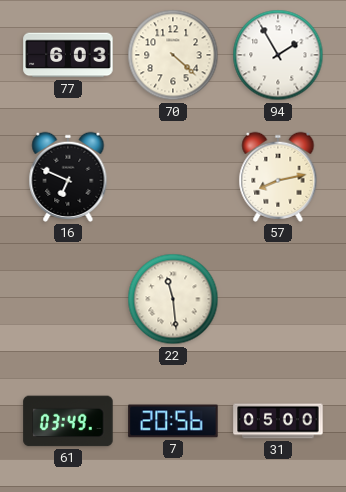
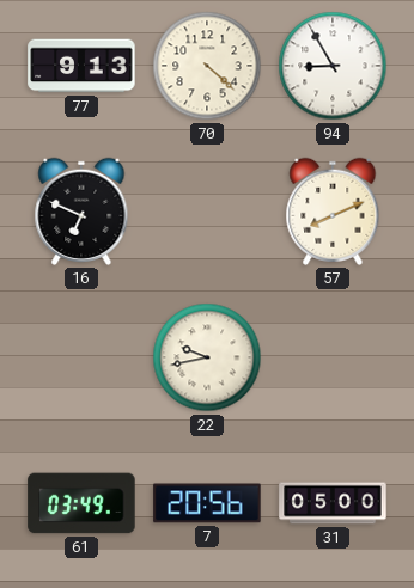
77: 6:03 -> 9:13
94: 1:55 -> 8:55
57: 8:13 -> 8:11
22: 11:29 -> 9:43
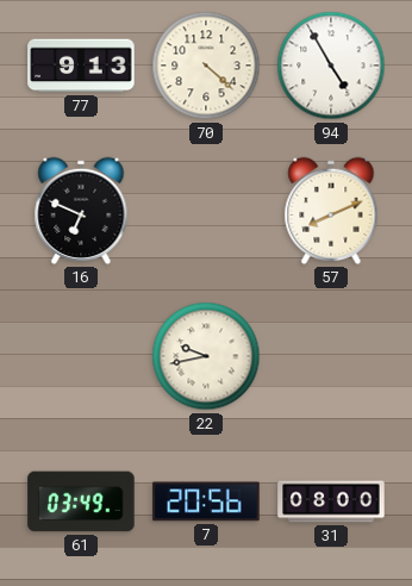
94: 8:55 -> 4:55
31: 05:00 -> 08:00
